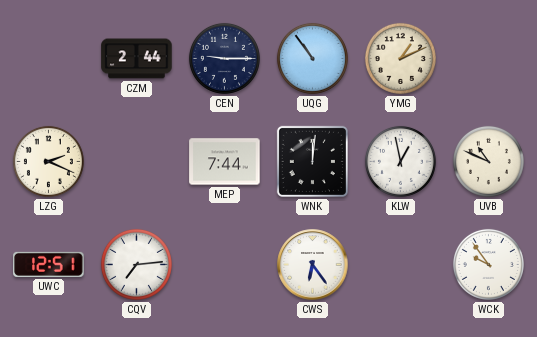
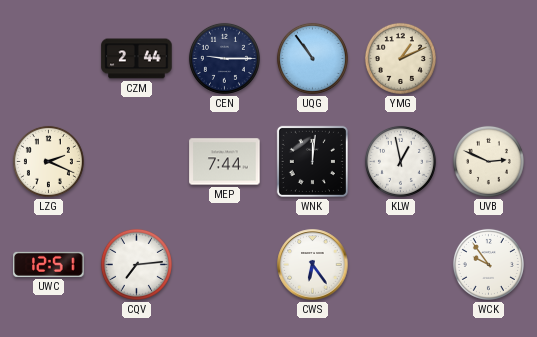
UVB: 10:49 -> 2:49
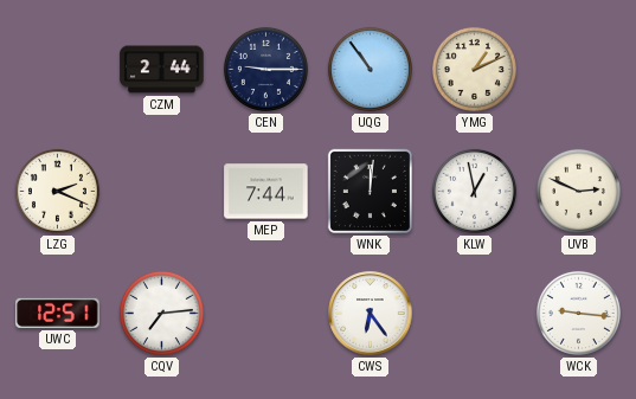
WCK: 9:54 -> 9:16
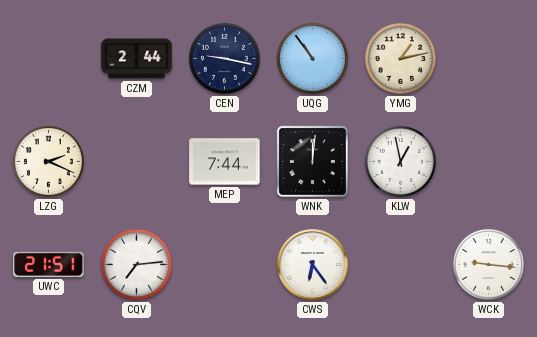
CEN: 9:15 -> 9:17
YMG: 1:11 -> 1:13
UVB: 2:49 -> none
UWC: 12:51 -> 21:51
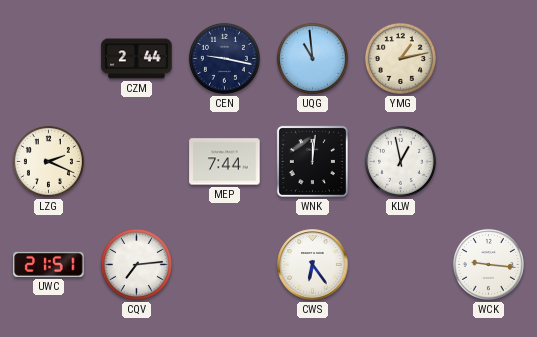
UQG: 10:54 -> 10:59
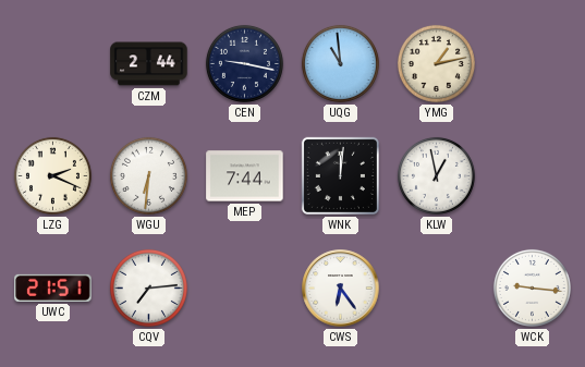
WGU: none -> 6:31
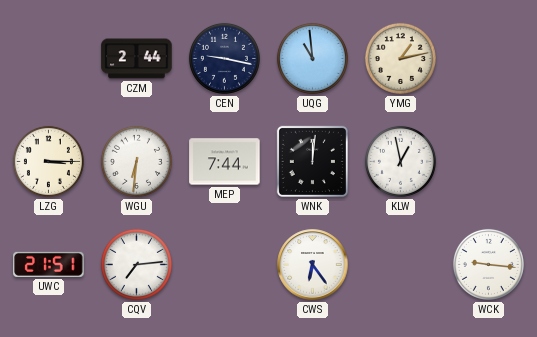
LZG: 2:19 -> 3:15
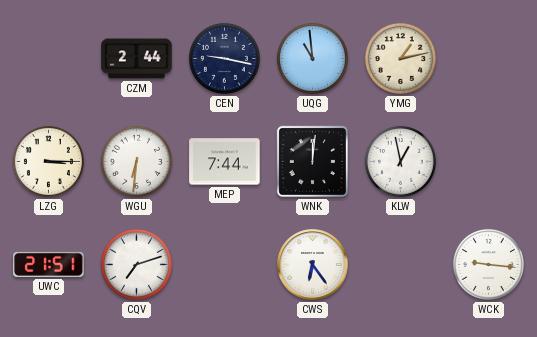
CQV: 7:14 -> 7:12
